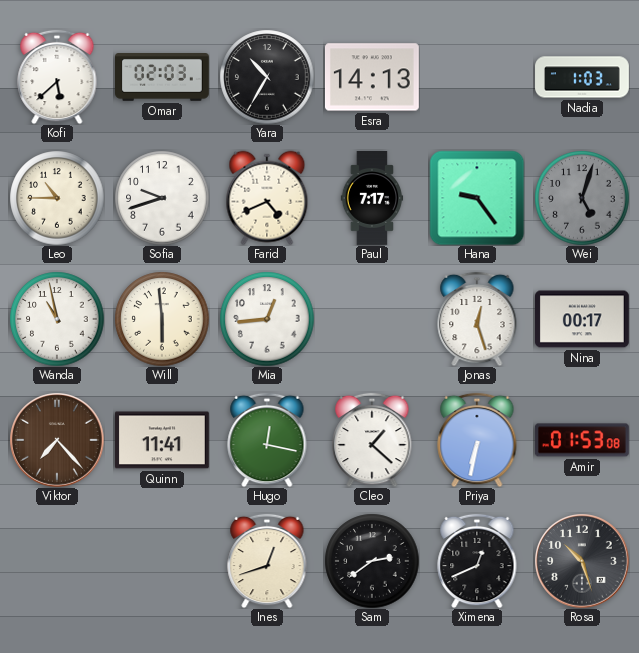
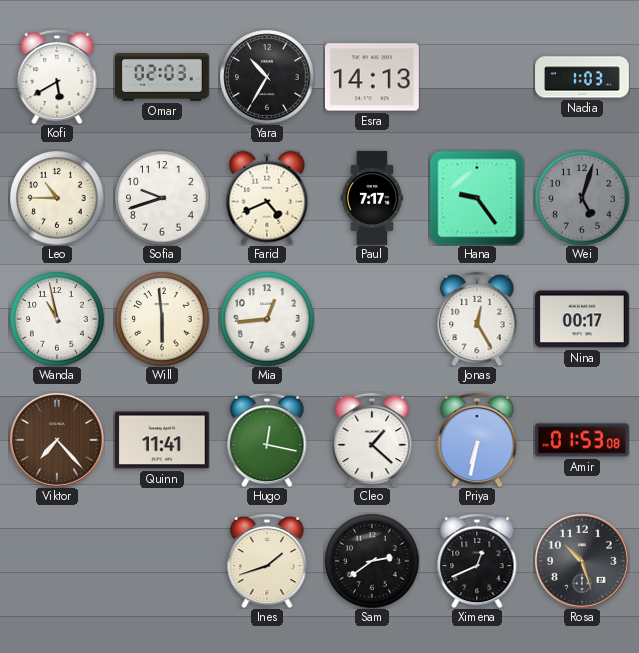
Kofi: 5:38 -> 5:40
Jonas: 12:27 -> 12:25
Ines: 12:42 -> 1:42
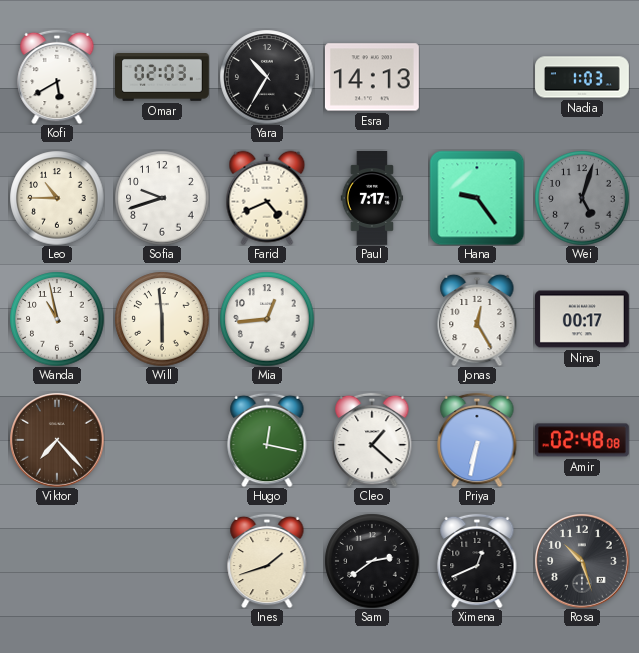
Quinn: 11:41 -> none
Amir: 01:53 -> 02:48
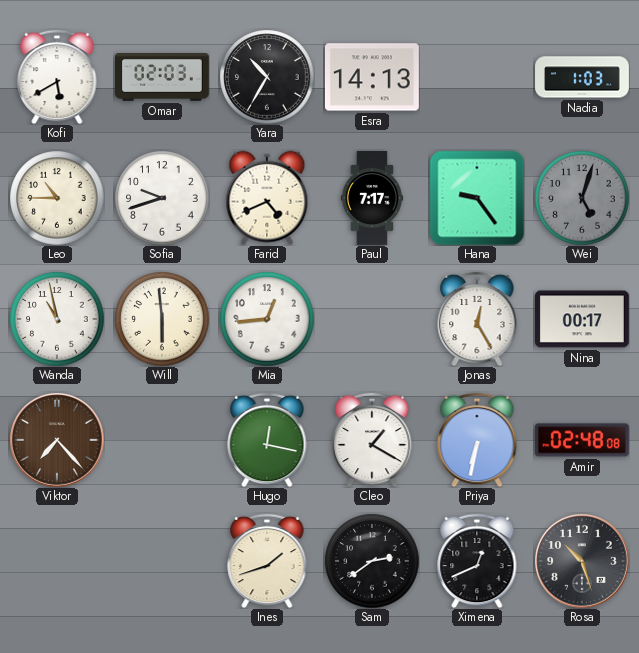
Cleo: 1:22 -> 1:20
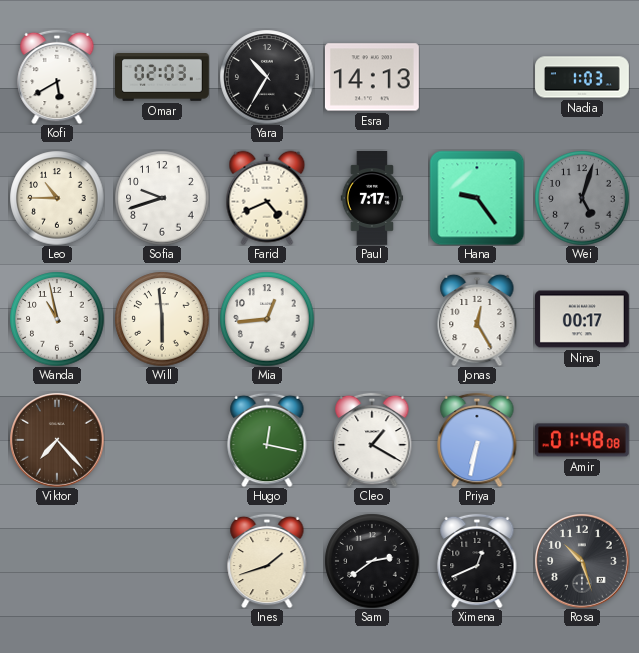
Amir: 02:48 -> 01:48
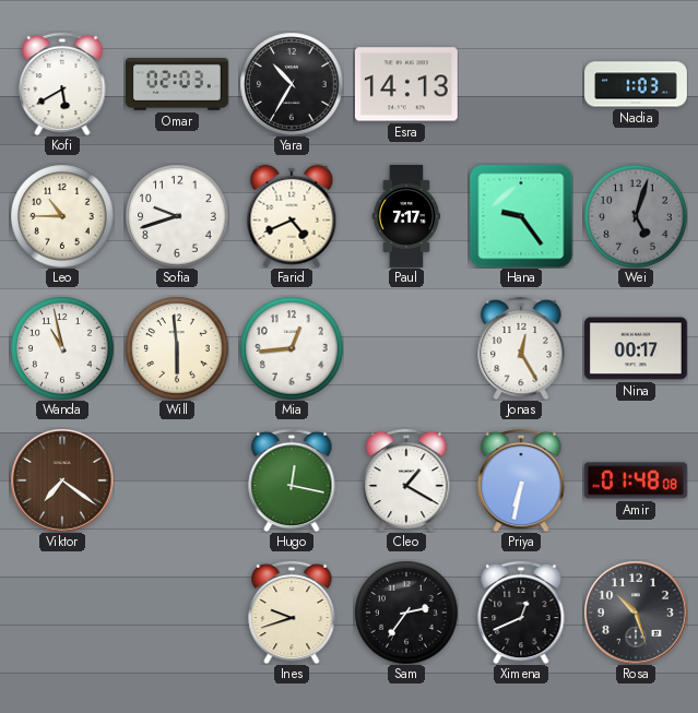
Viktor: 7:23 -> 7:21
Ines: 1:42 -> 9:42
Sam: 2:39 -> 2:36
